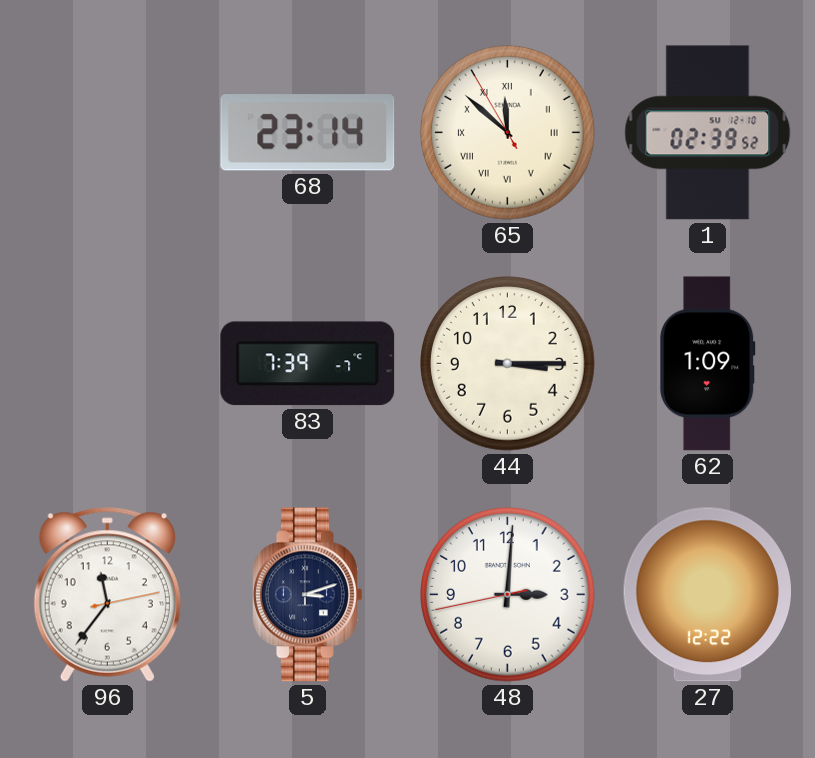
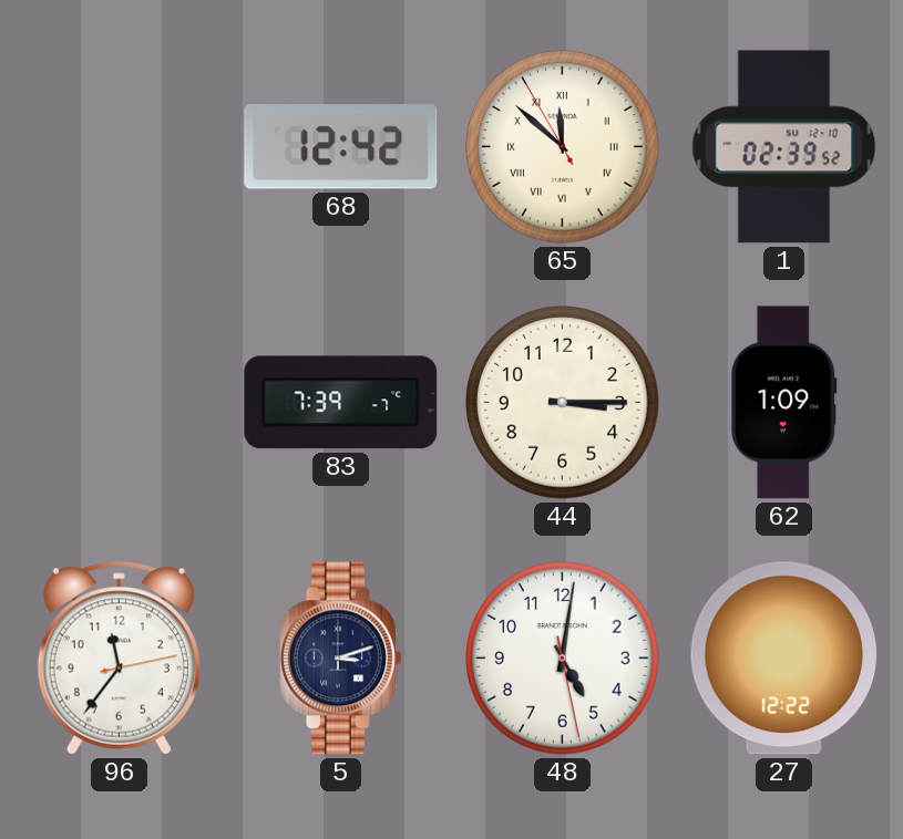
68: 23:14 -> 12:42
48: 3:00 -> 5:01
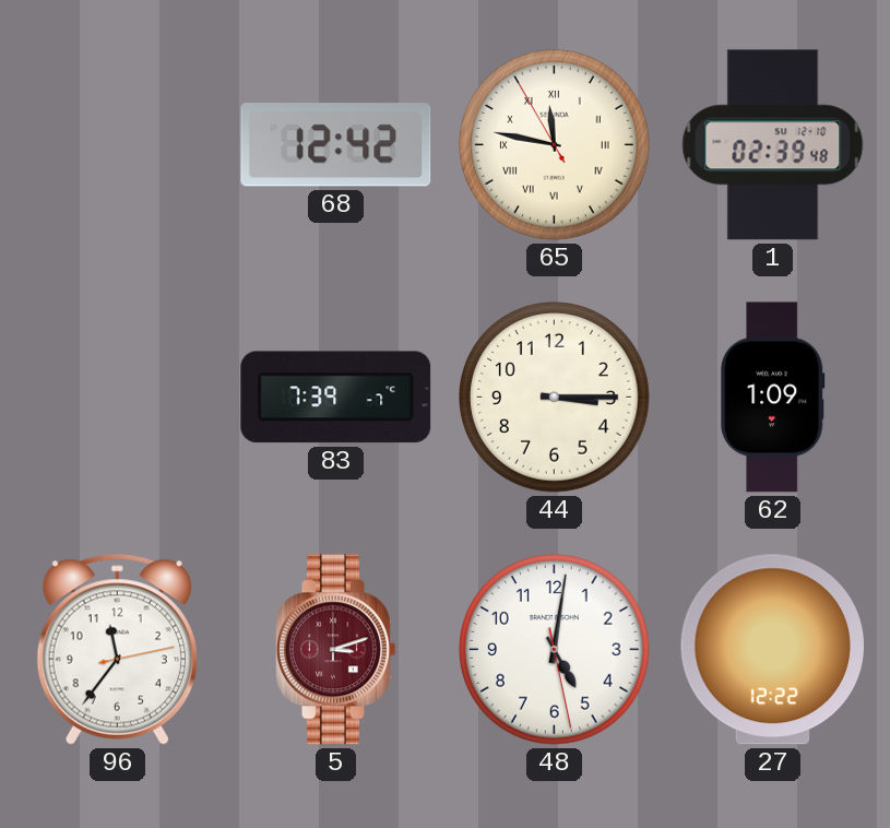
65: 11:51 -> 11:46
1: 02:39:52 -> 02:39:48
5 dial: navy -> burgundy
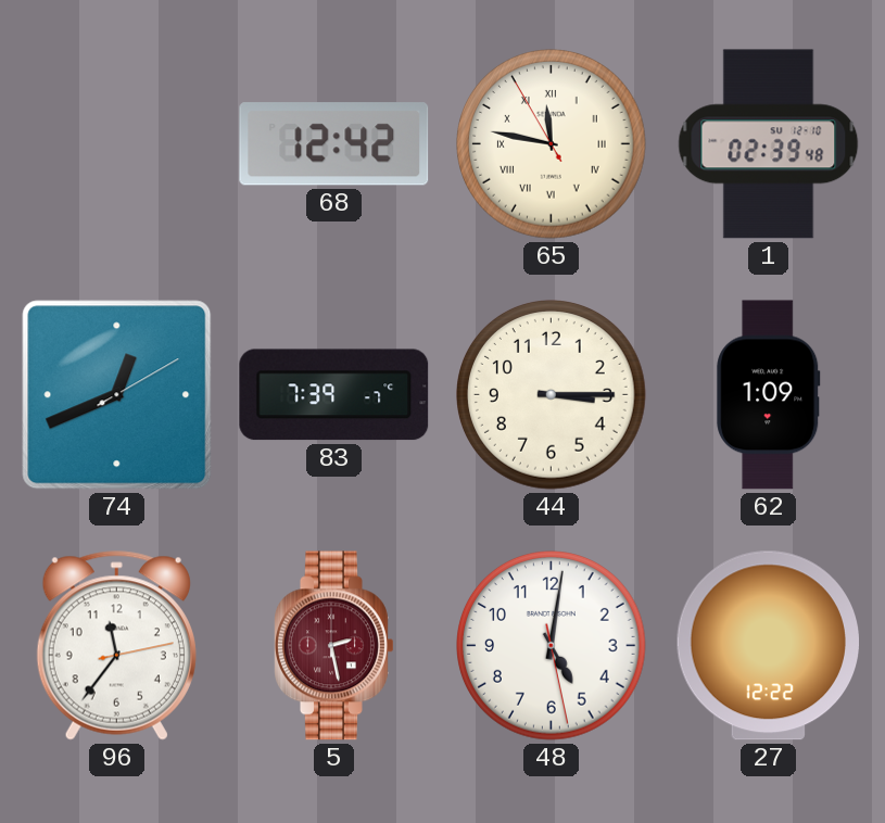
74: none -> 12:41
5: 3:12 -> 2:28
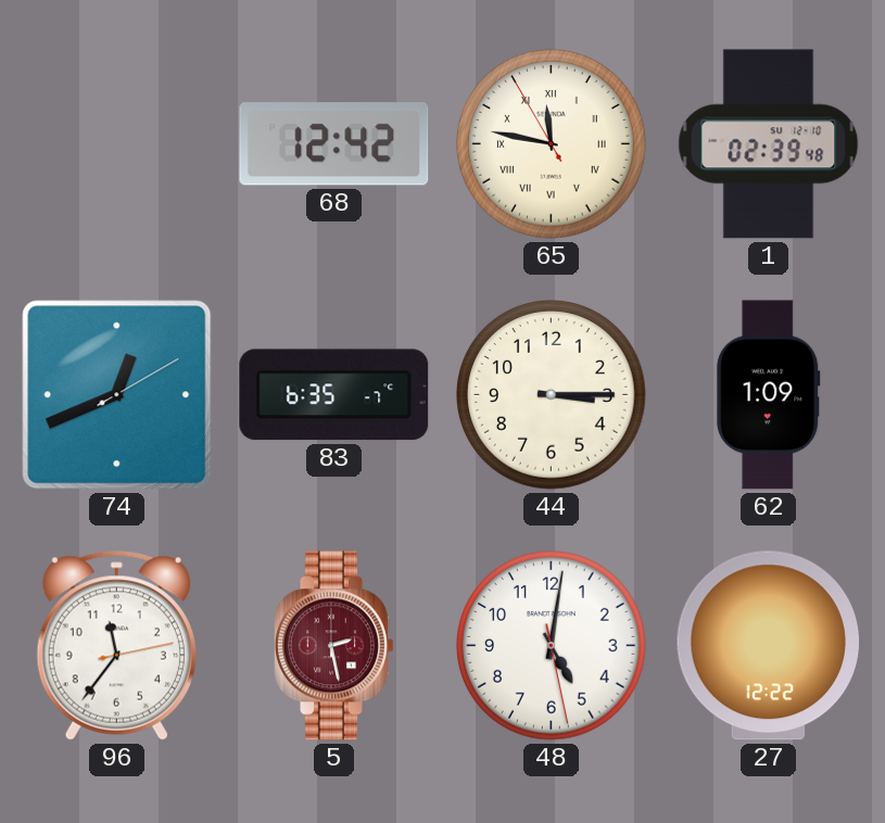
83: 7:39 -> 6:35
